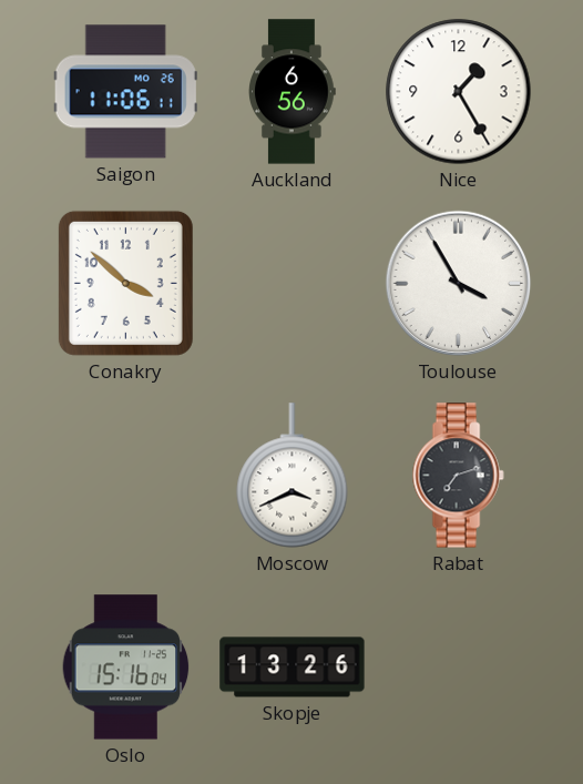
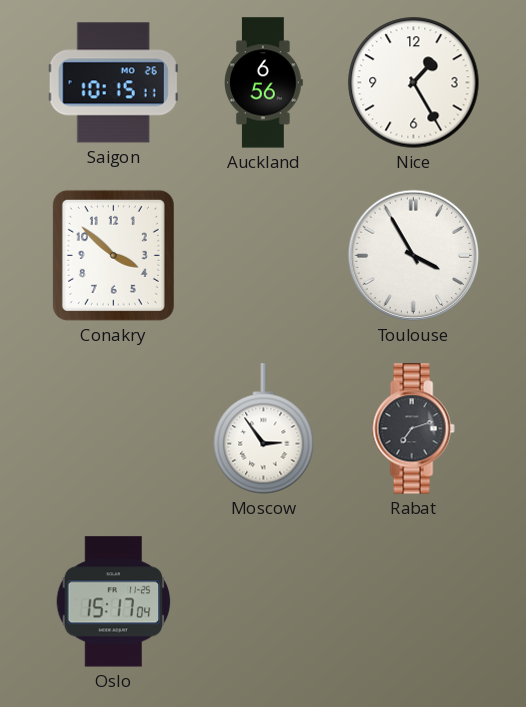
Saigon: 11:06 -> 10:15
Moscow: 3:41 -> 2:54
Oslo: 15:16 -> 15:17
Skopje: 13:26 -> none
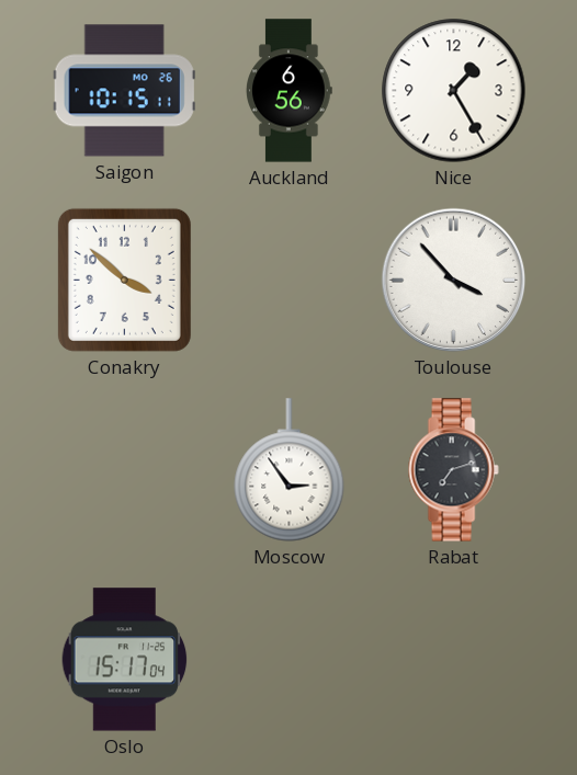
Toulouse: 3:55 -> 3:53
